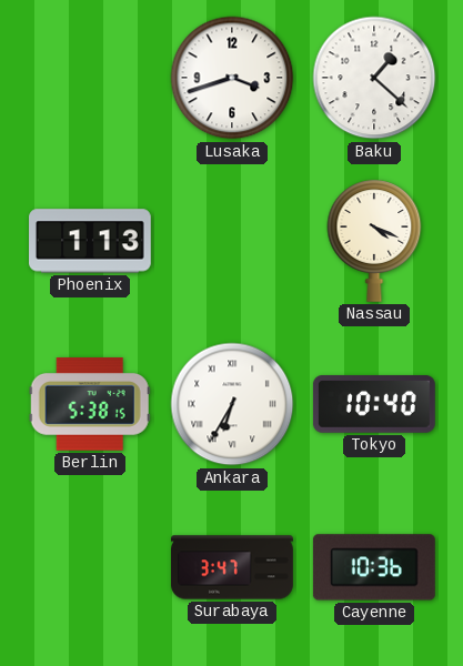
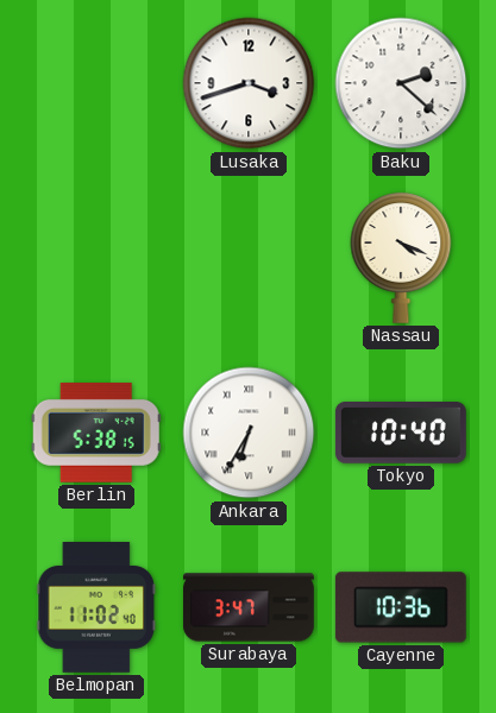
Baku: 1:22 -> 2:22
Phoenix: 1:13 -> none
Belmopan: none -> 11:02
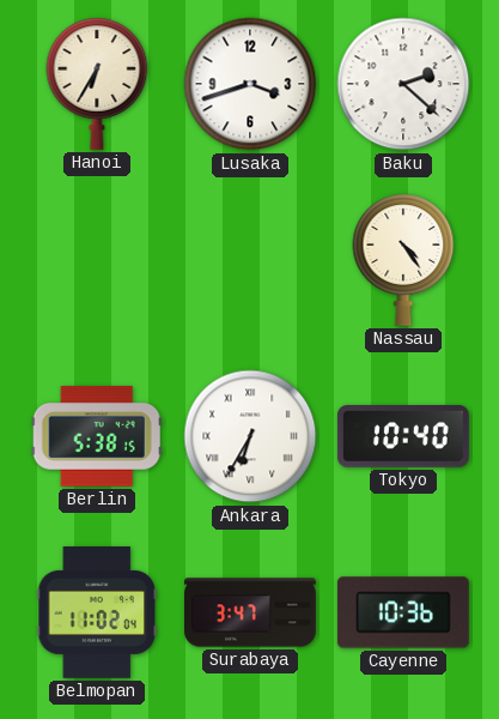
Hanoi: none -> 6:35
Nassau: 4:19 -> 4:24
Belmopan: 11:02:40 -> 11:02:04
